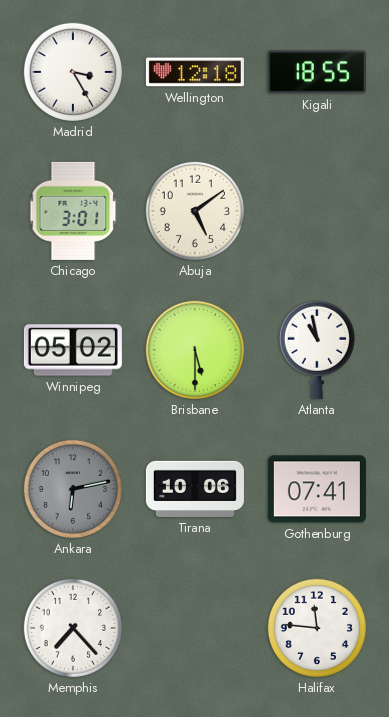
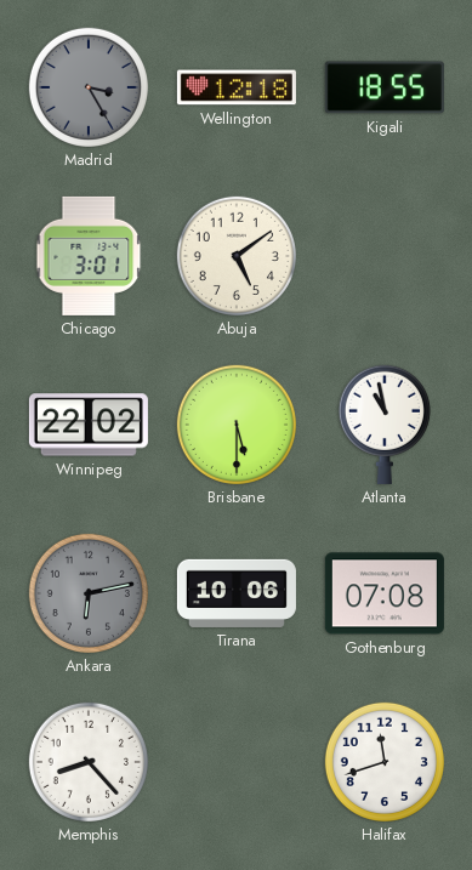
Madrid dial: white -> grey
Winnipeg: 05:02 -> 22:02
Gothenburg: 07:41 -> 07:08
Memphis: 7:23 -> 8:23
Halifax: 11:46 -> 11:42
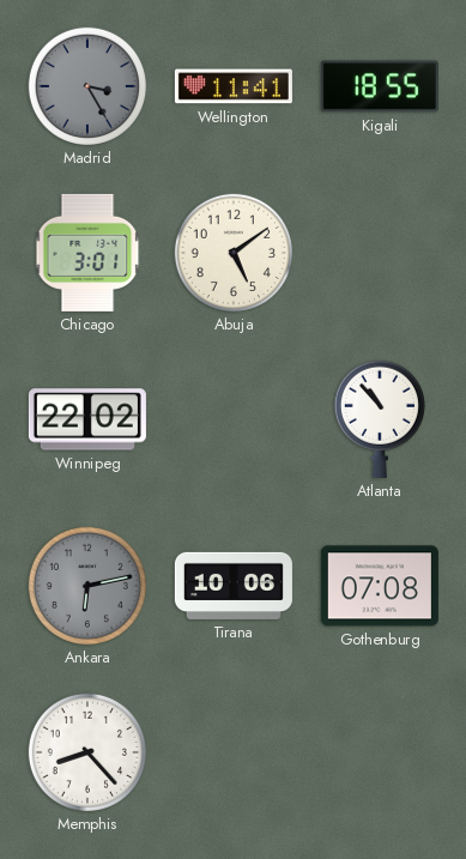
Wellington: 12:18 -> 11:41
Brisbane: 5:30 -> none
Atlanta: 10:58 -> 10:53
Halifax: 11:42 -> none
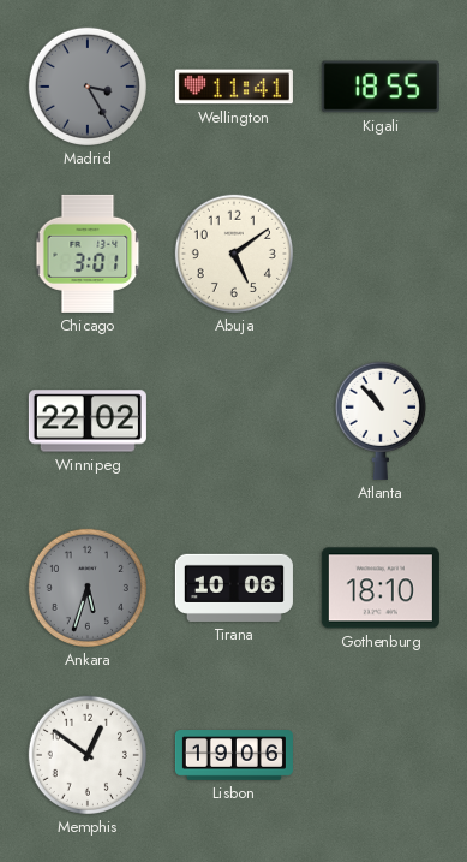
Ankara: 6:13 -> 5:33
Gothenburg: 07:08 -> 18:10
Memphis: 8:23 -> 12:51
Lisbon: none -> 19:06
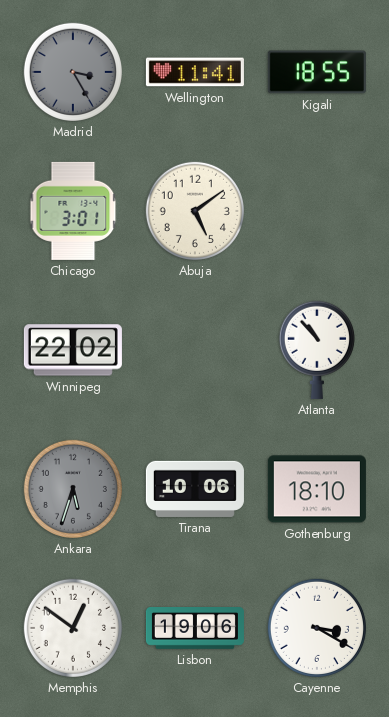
Cayenne: none -> 3:20
